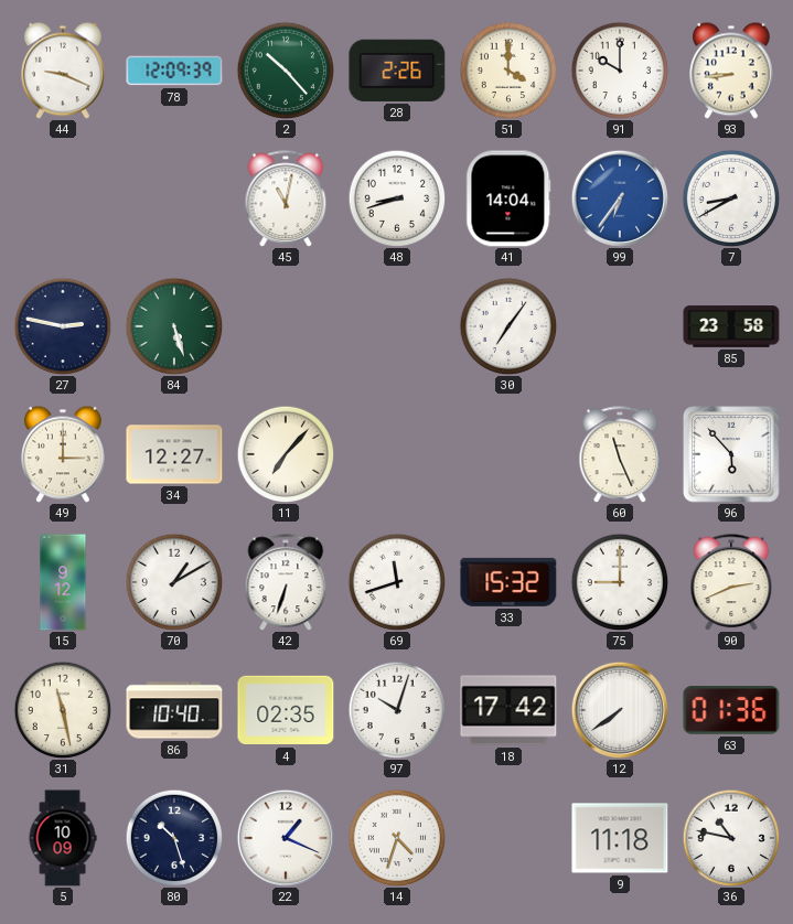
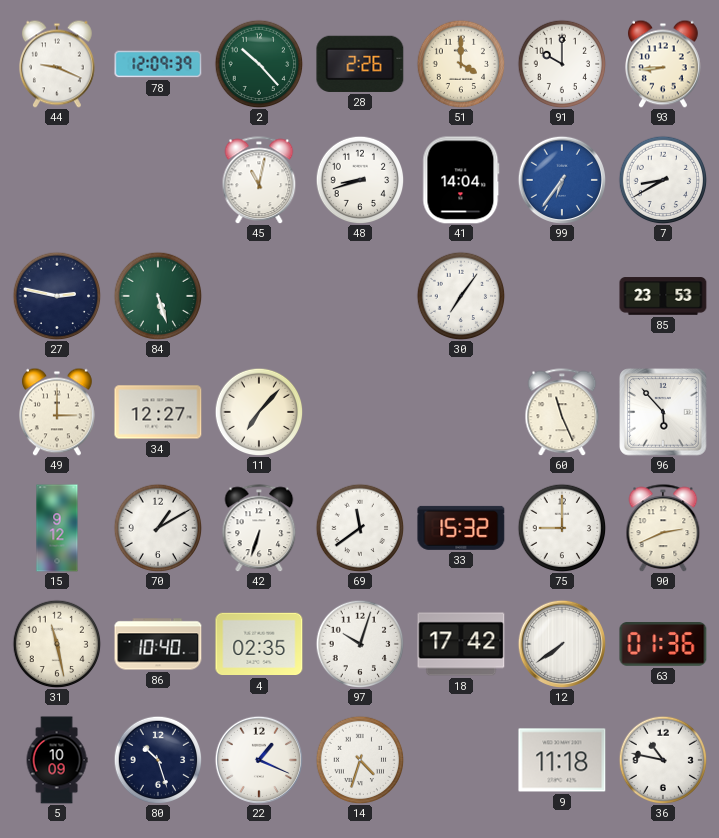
85: 23:58 -> 23:53
69: 11:42 -> 11:39
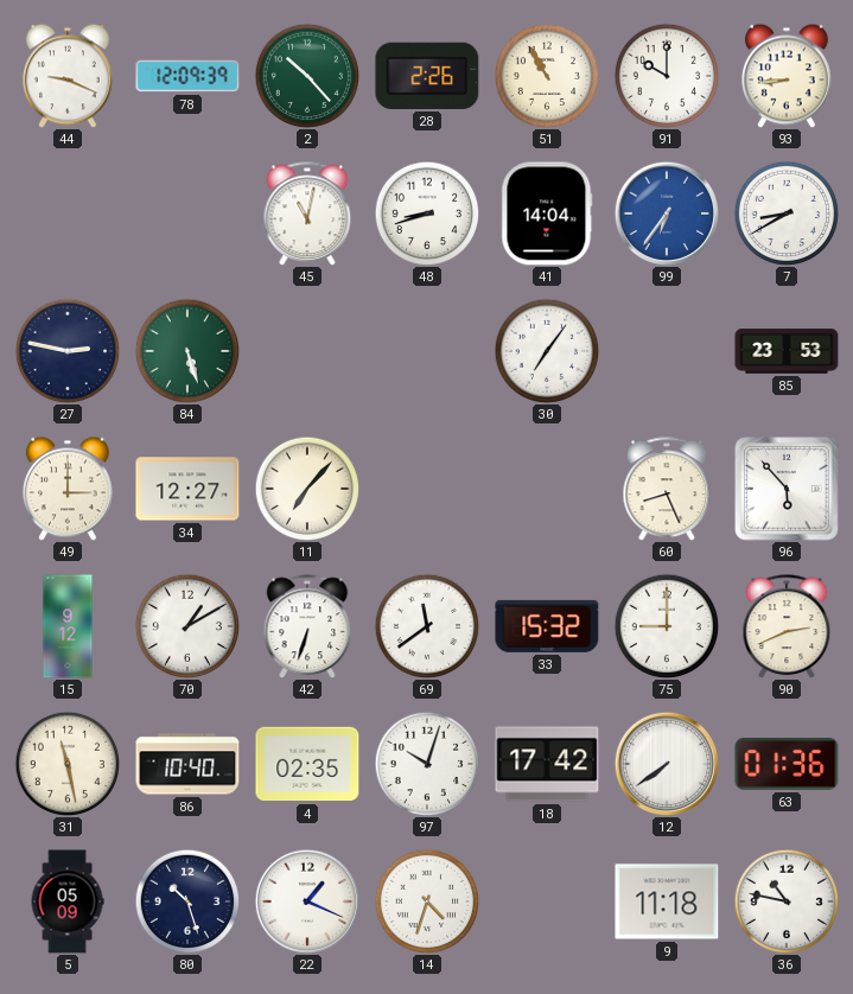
51: 4:00 -> 10:55
60: 11:26 -> 8:26
5: 10:09 -> 05:09
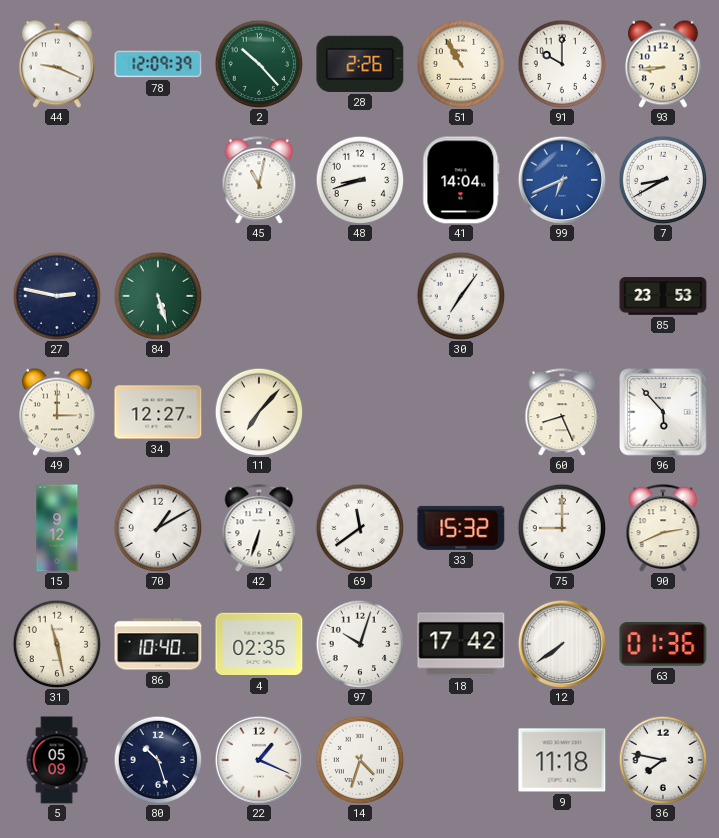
99: 6:36 -> 6:41
36: 10:47 -> 7:47
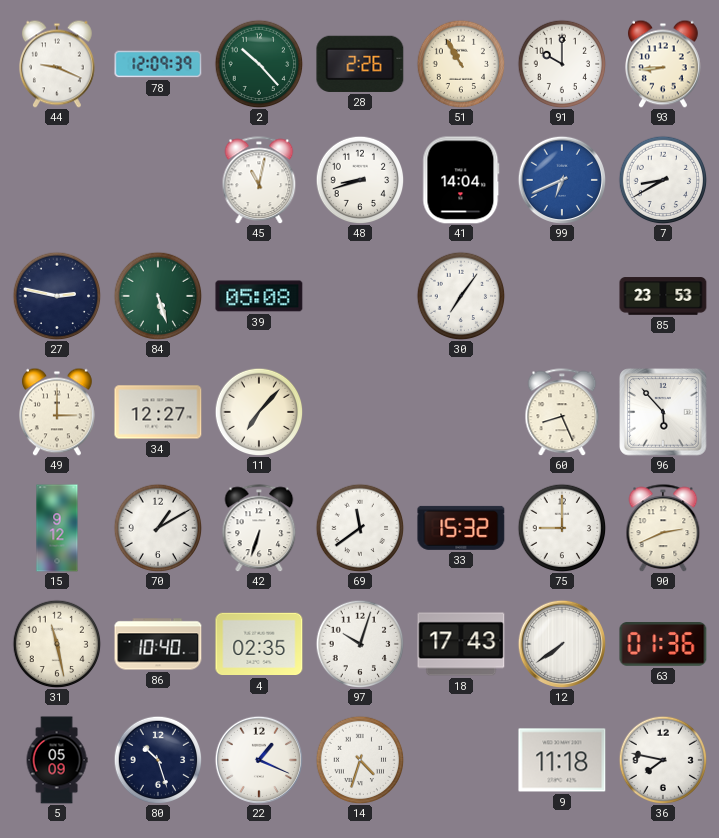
39: none -> 05:08
18: 17:42 -> 17:43
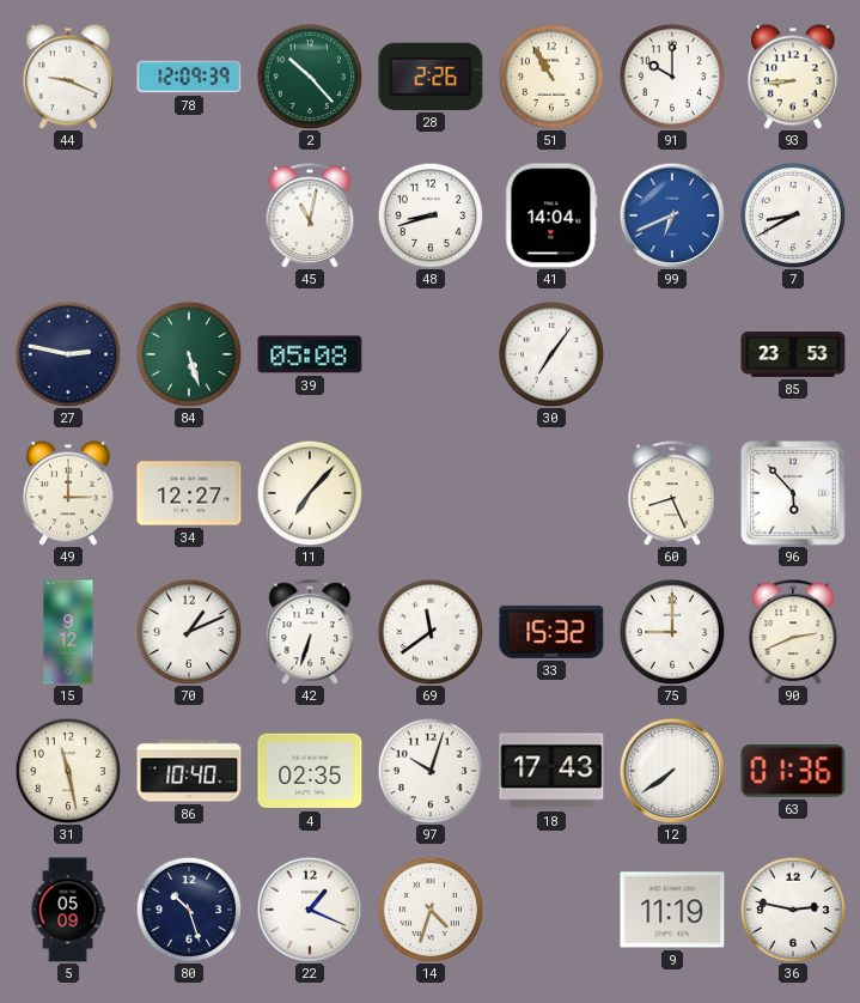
70: 1:10 -> 1:11
9: 11:18 -> 11:19
36: 7:47 -> 2:47
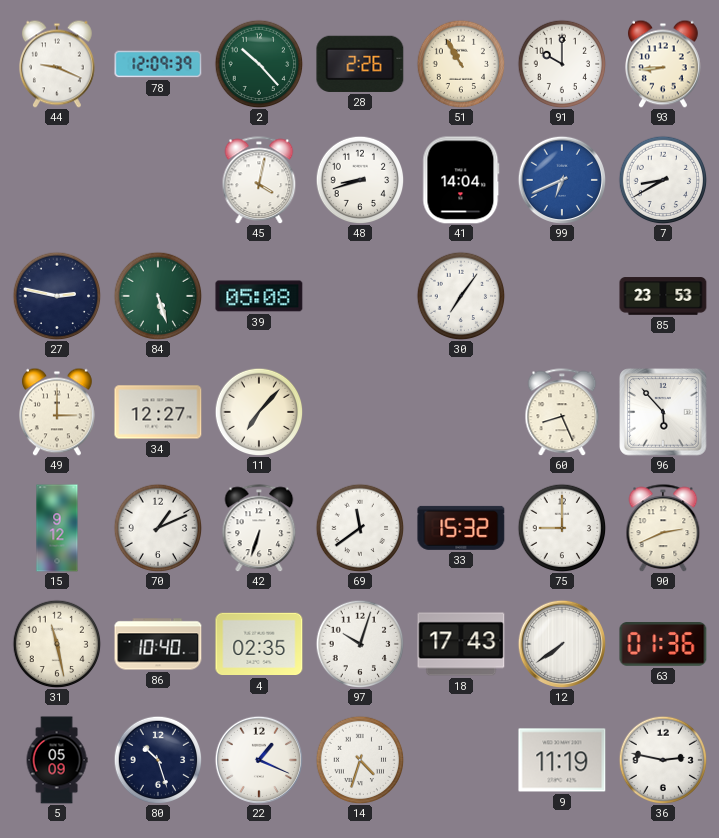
45: 11:02 -> 4:02
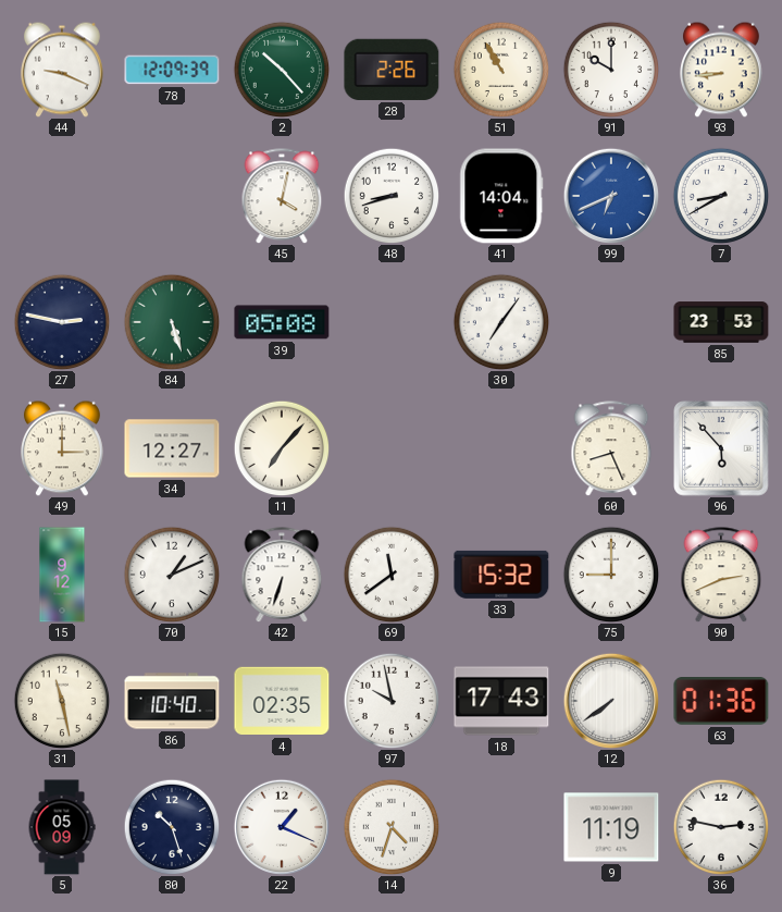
97: 10:03 -> 9:58
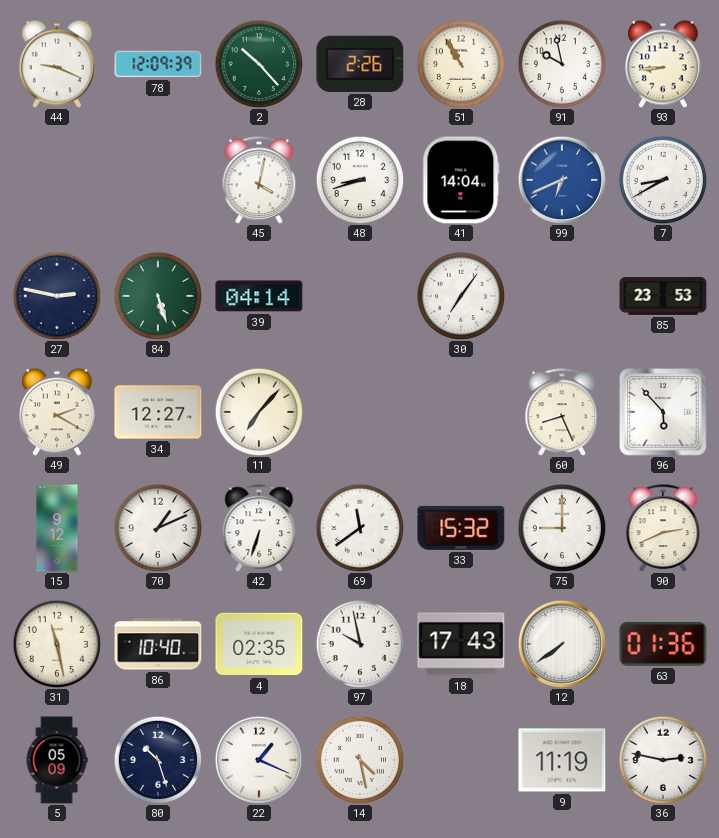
91: 10:00 -> 9:58
39: 05:08 -> 04:14
49: 3:00 -> 2:20
14: 4:33 -> 4:28
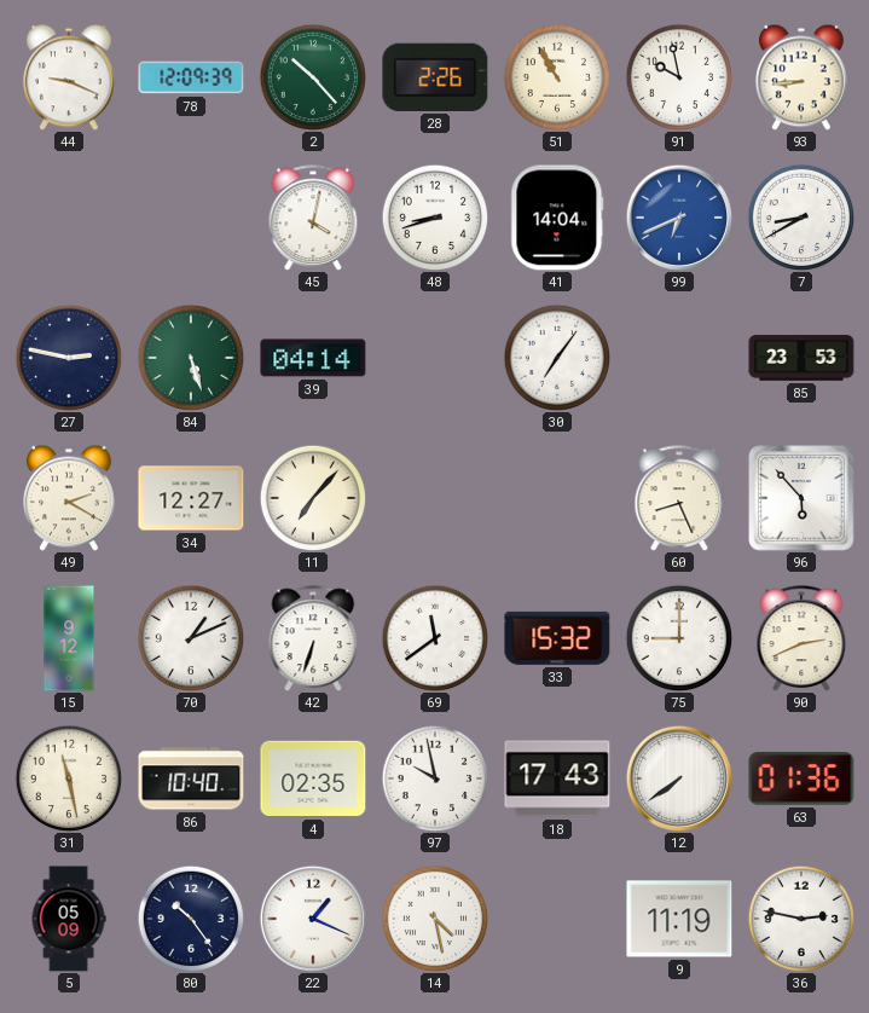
80: 10:27 -> 10:24
